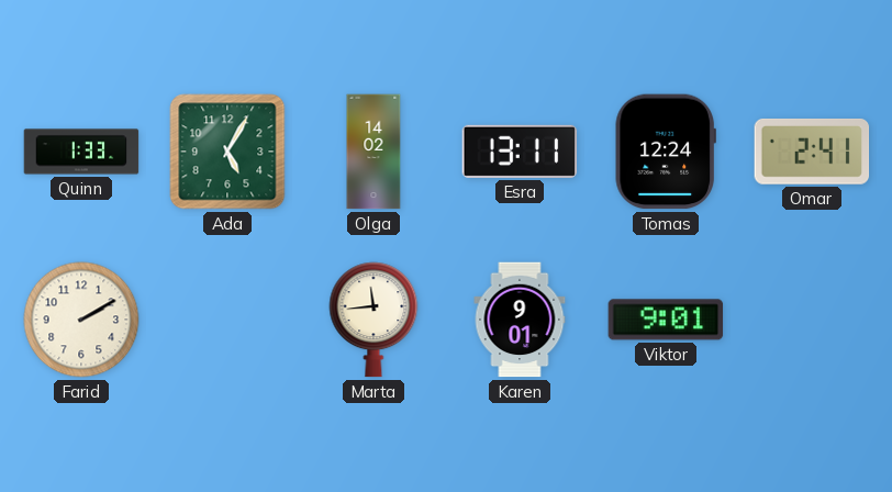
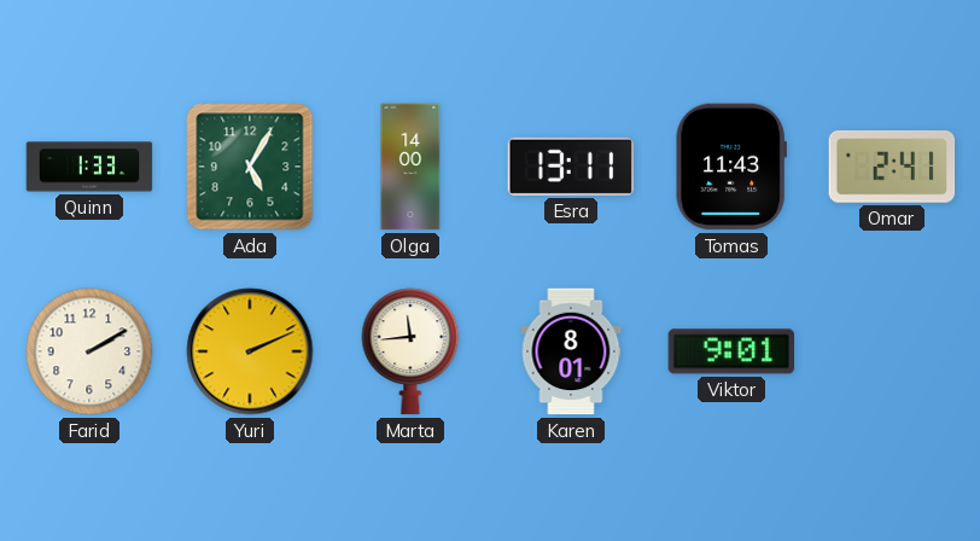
Olga: 14:02 -> 14:00
Tomas: 12:24 -> 11:43
Yuri: none -> 2:11
Karen: 9:01 -> 8:01
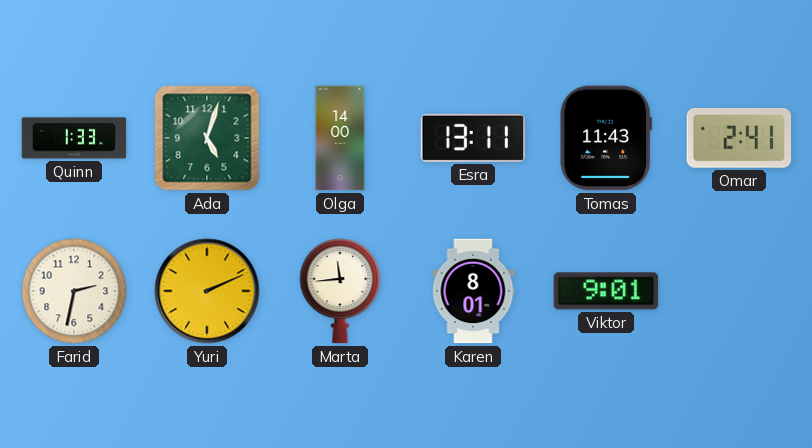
Ada: 5:05 -> 5:03
Farid: 2:10 -> 2:32
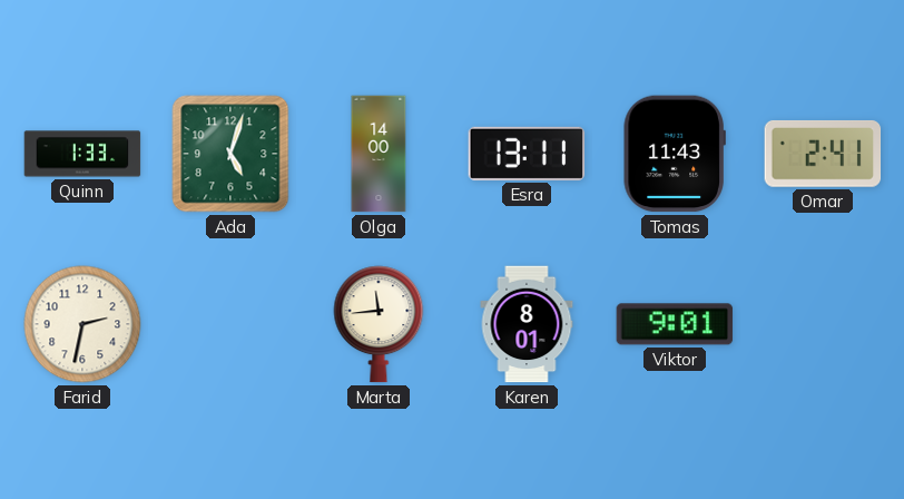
Yuri: 2:11 -> none
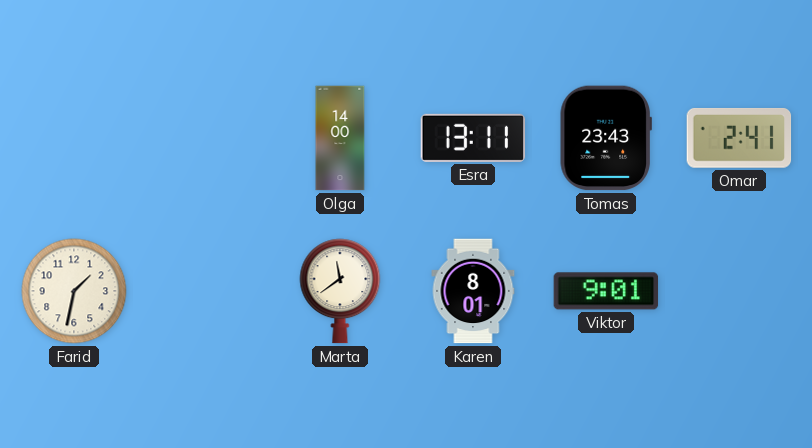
Quinn: 1:33 -> none
Ada: 5:03 -> none
Tomas: 11:43 -> 23:43
Farid: 2:32 -> 1:32
Marta: 11:44 -> 11:39
